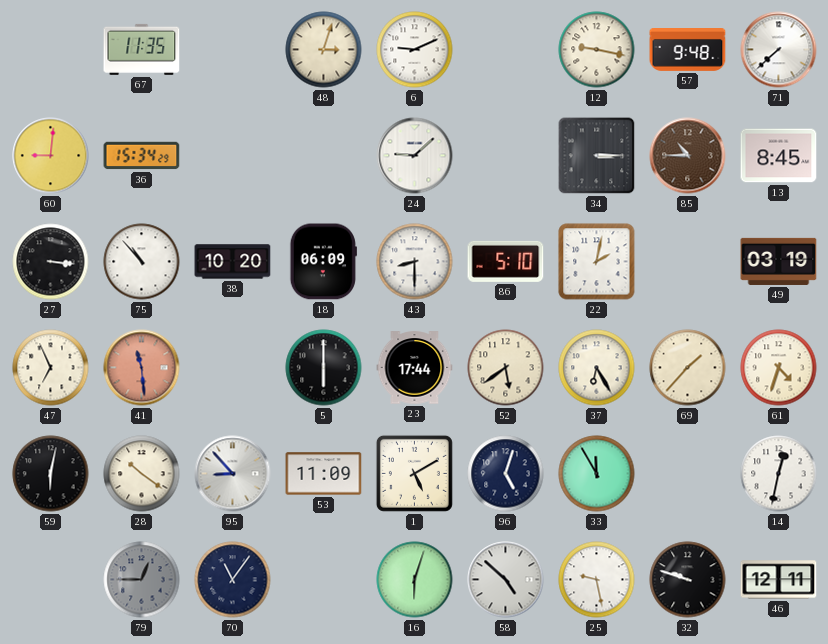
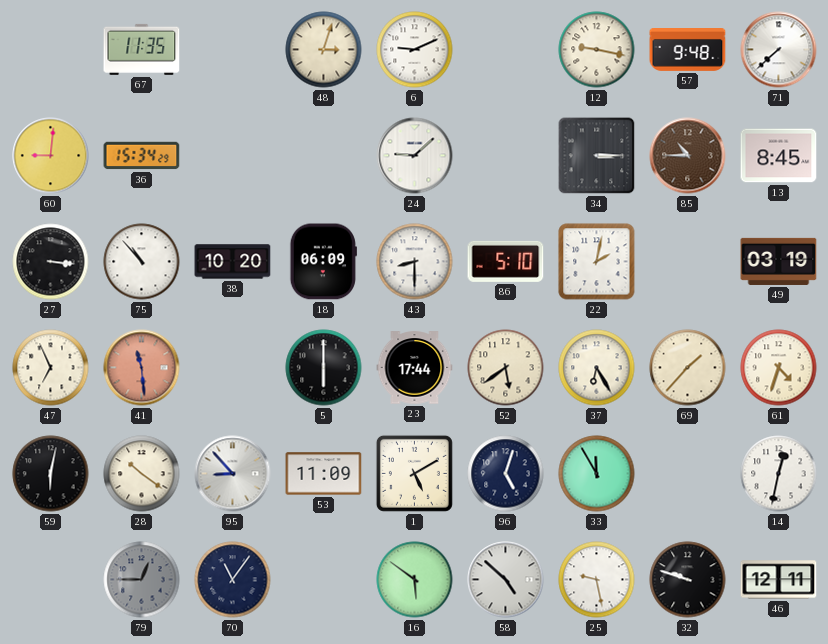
16: 6:03 -> 5:51
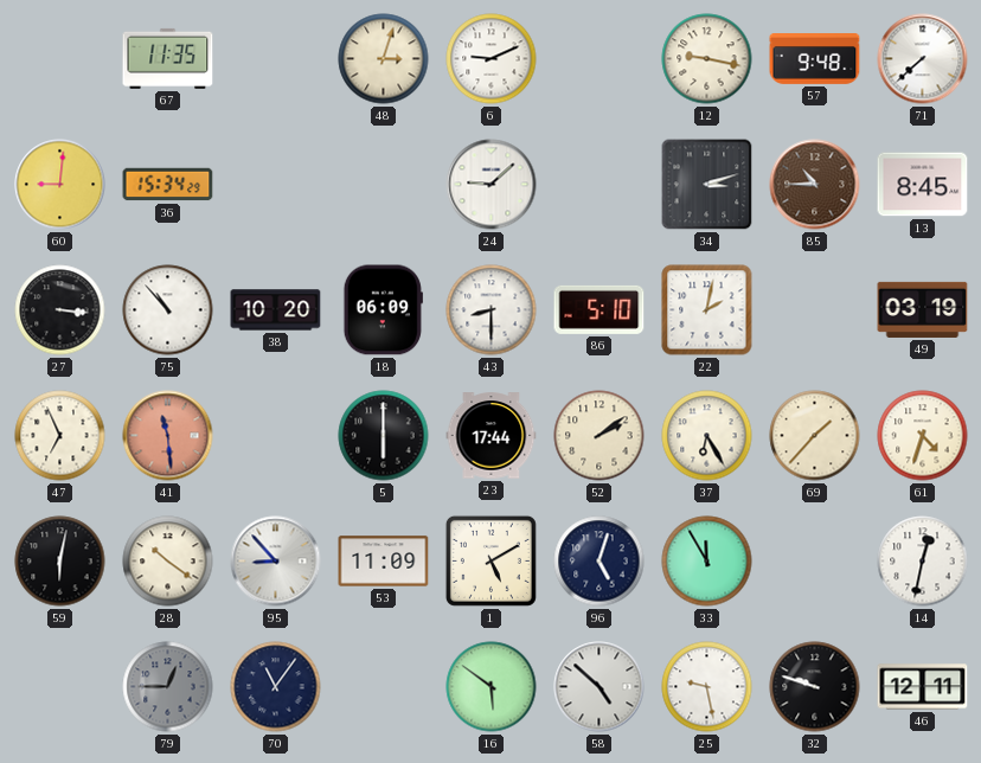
34: 3:15 -> 3:12
52: 5:39 -> 2:09
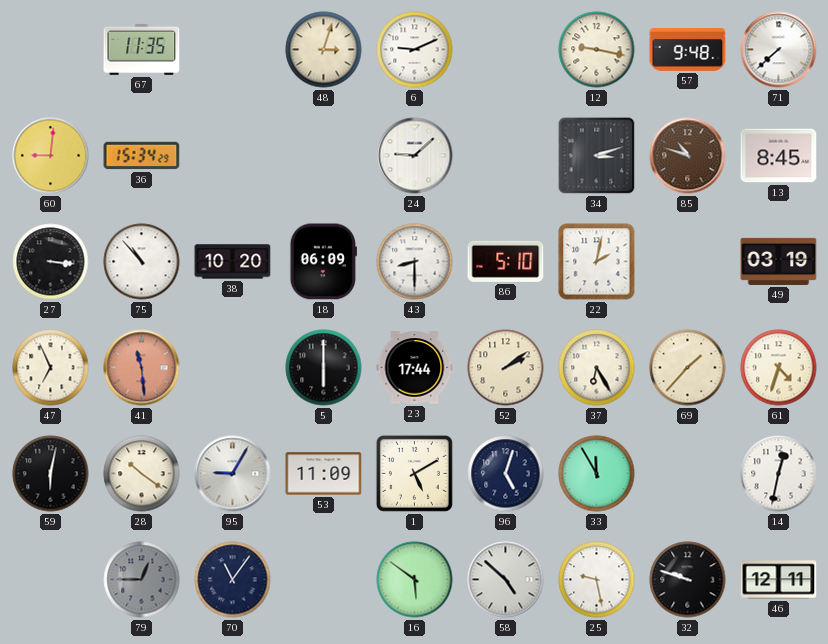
85: 10:45 -> 10:48
95: 8:53 -> 9:05
